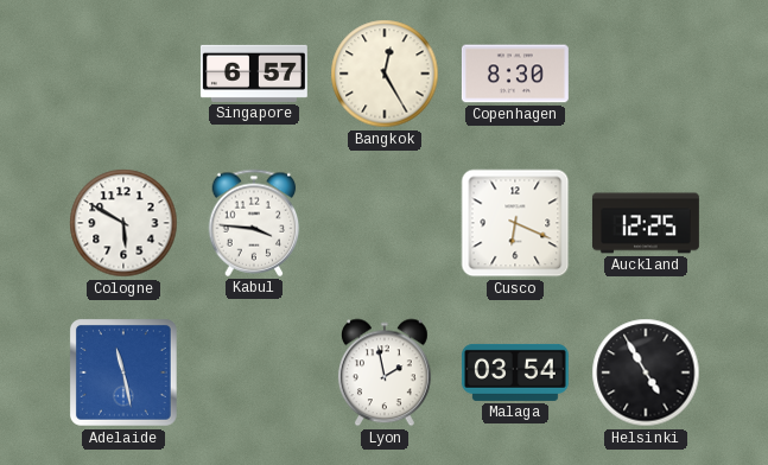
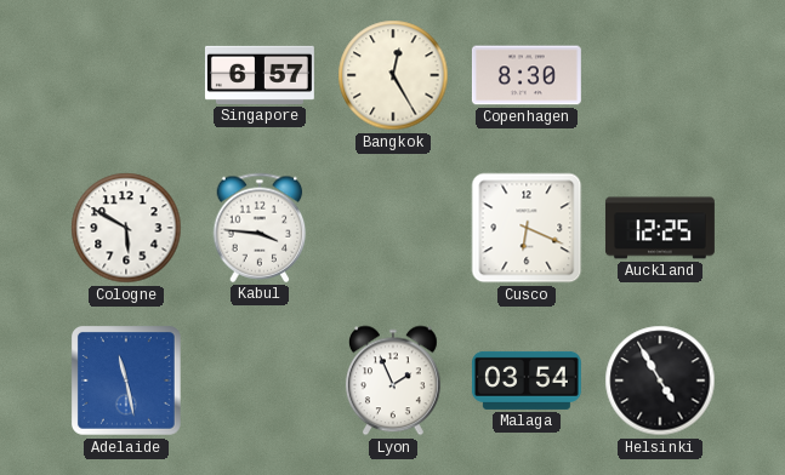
Lyon: 1:58 -> 1:56
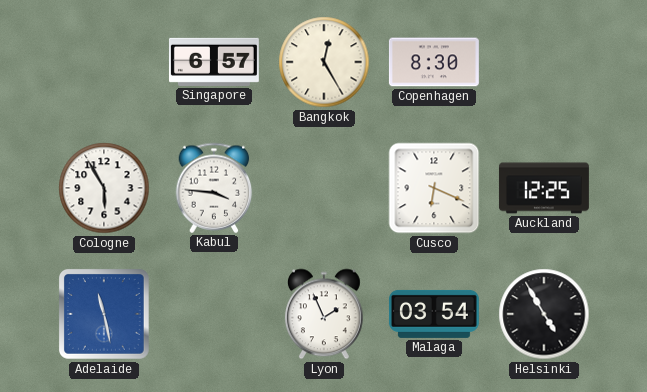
Cologne: 5:50 -> 5:55
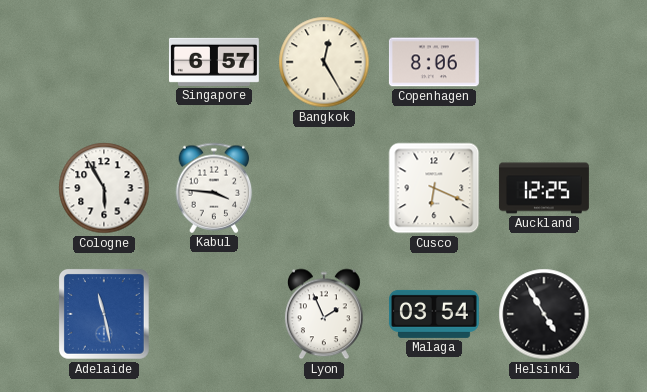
Copenhagen: 8:30 -> 8:06
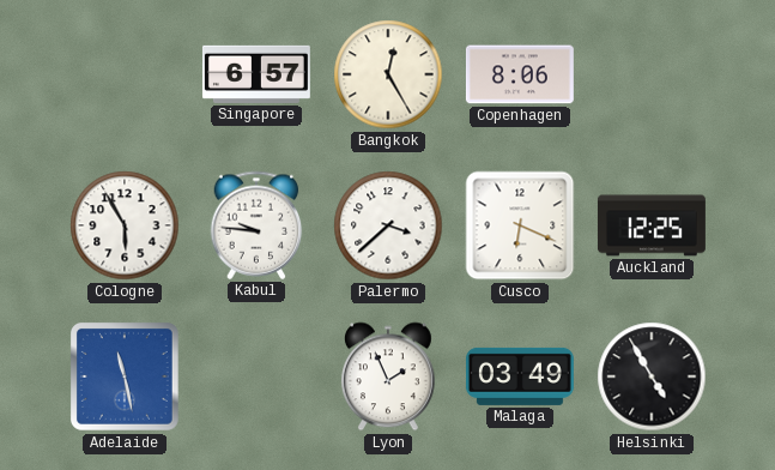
Kabul: 3:46 -> 9:46
Palermo: none -> 3:38
Malaga: 03:54 -> 03:49
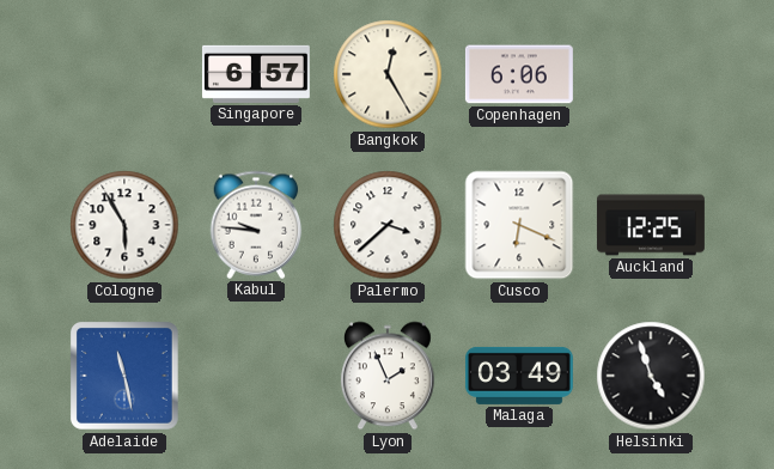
Copenhagen: 8:06 -> 6:06
Helsinki: 4:55 -> 4:57
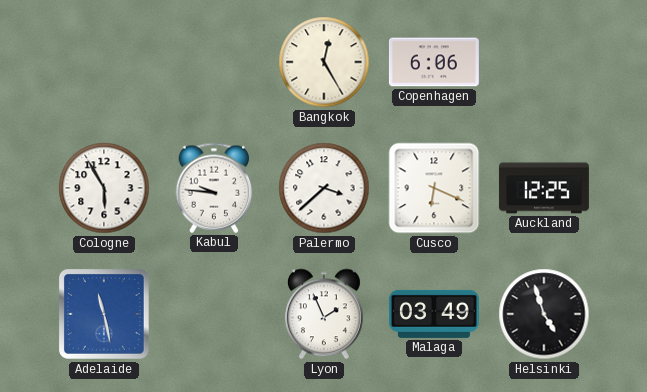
Singapore: 6:57 -> none
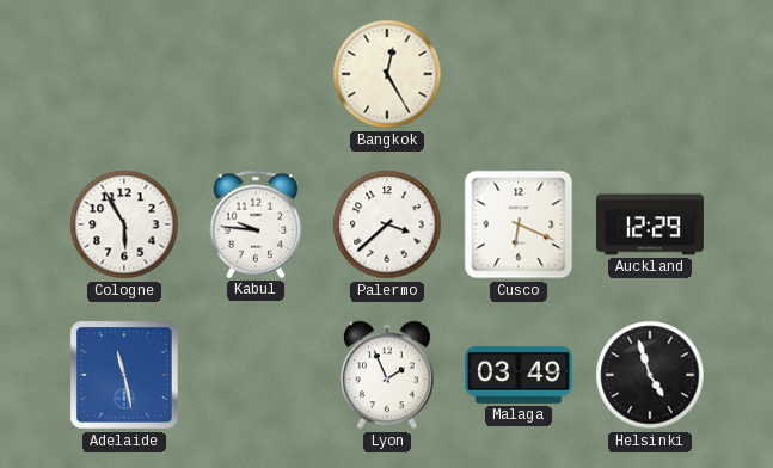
Copenhagen: 6:06 -> none
Auckland: 12:25 -> 12:29
